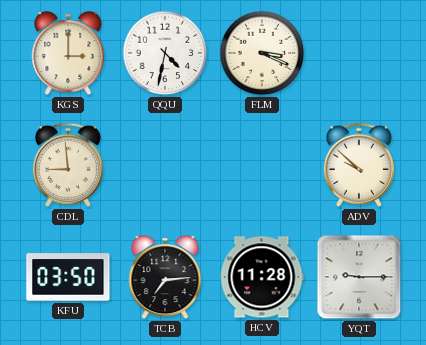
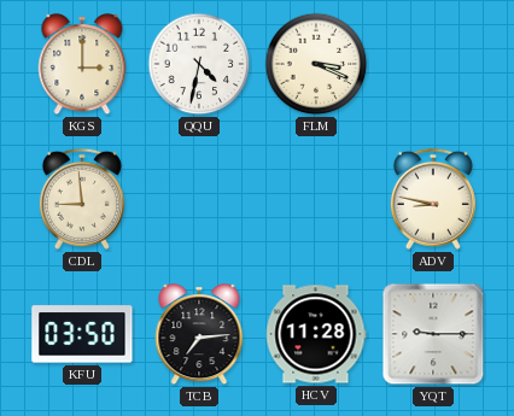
ADV: 9:52 -> 8:47
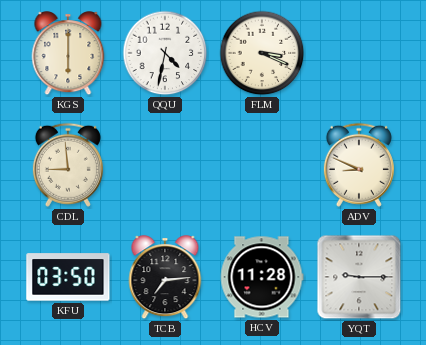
KGS: 3:00 -> 6:00
ADV: 8:47 -> 8:49
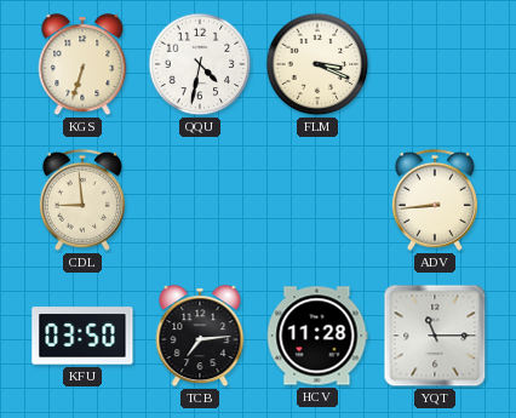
KGS: 6:00 -> 6:33
ADV: 8:49 -> 8:44
YQT: 9:15 -> 11:15
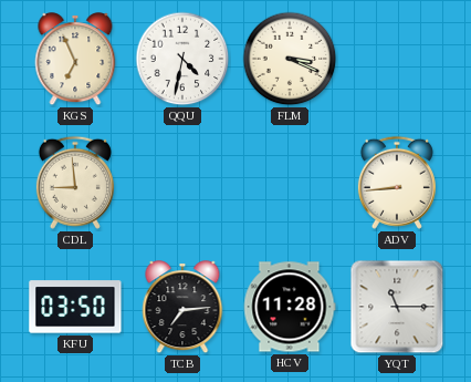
KGS: 6:33 -> 6:56
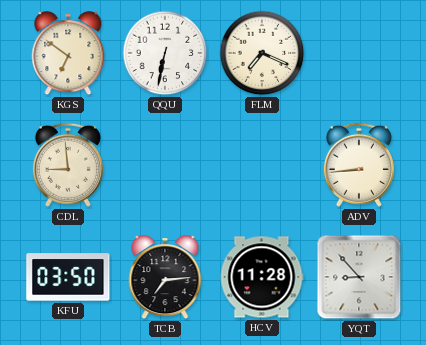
KGS: 6:56 -> 6:51
QQU: 4:32 -> 6:32
FLM: 3:19 -> 7:19
YQT: 11:15 -> 8:53
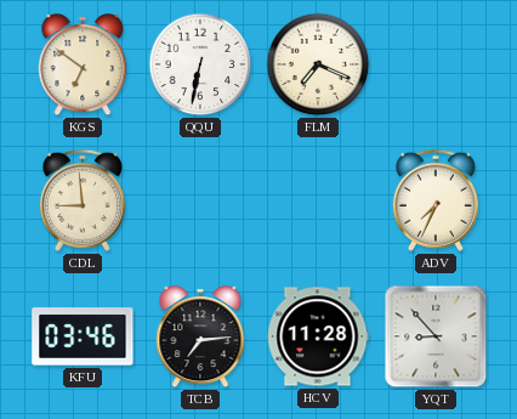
ADV: 8:44 -> 7:34
KFU: 03:50 -> 03:46
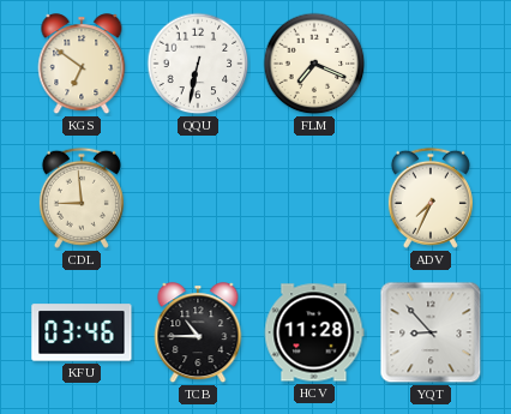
TCB: 7:14 -> 10:45
